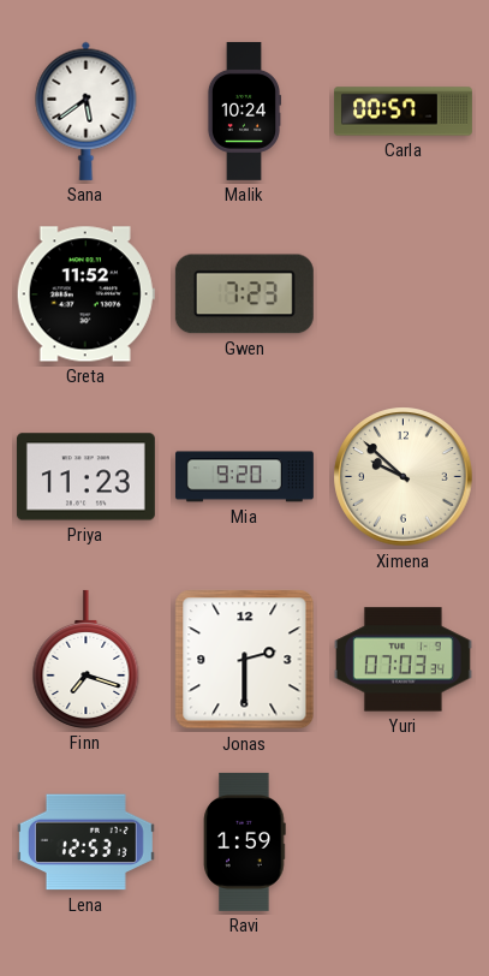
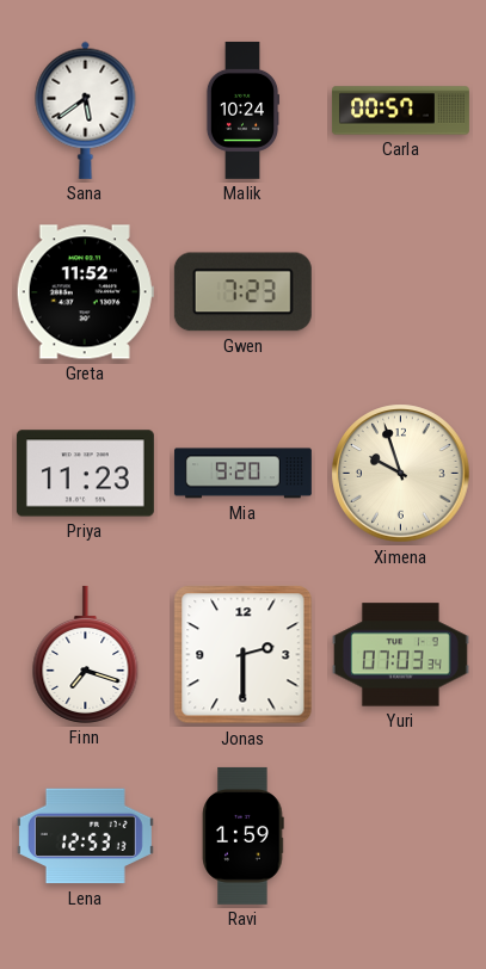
Ximena: 9:52 -> 9:57
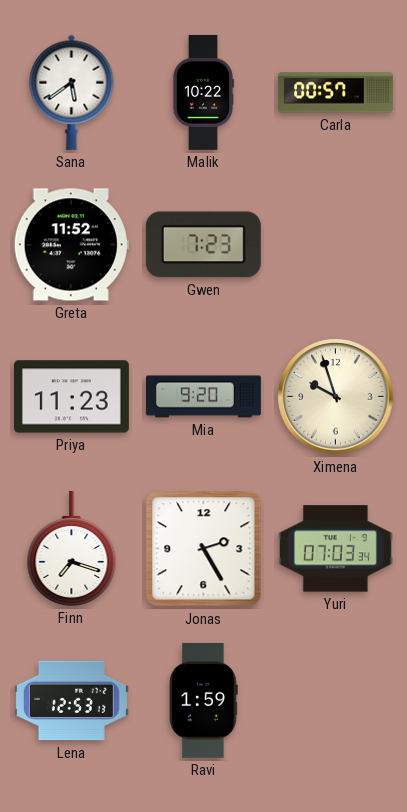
Malik: 10:24 -> 10:22
Jonas: 2:30 -> 2:25
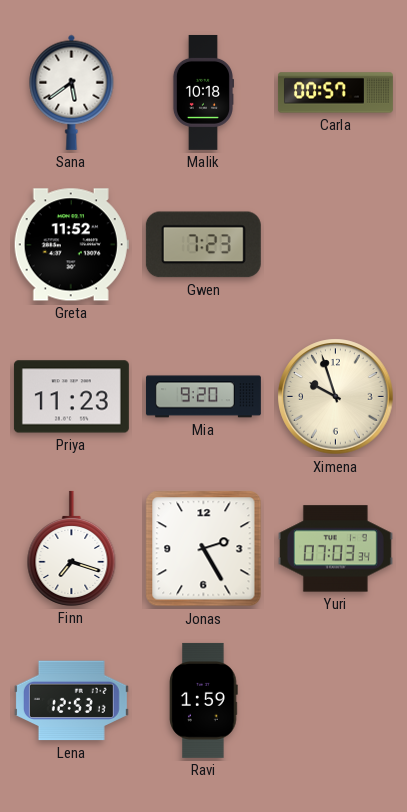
Malik: 10:22 -> 10:18
